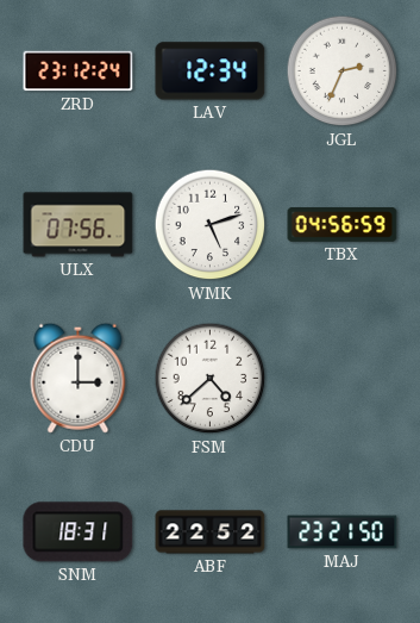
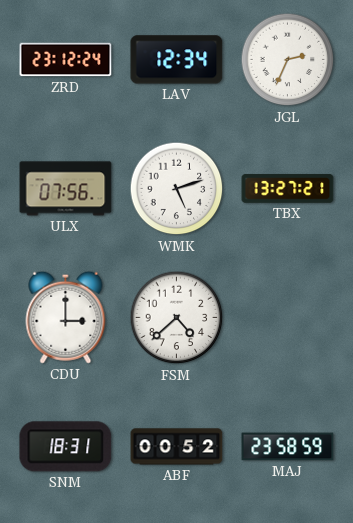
TBX: 04:56 -> 13:27
ABF: 22:52 -> 00:52
MAJ: 23:21 -> 23:58
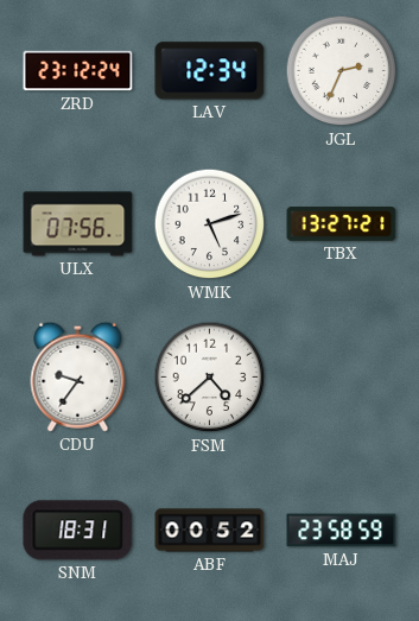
CDU: 3:00 -> 9:36
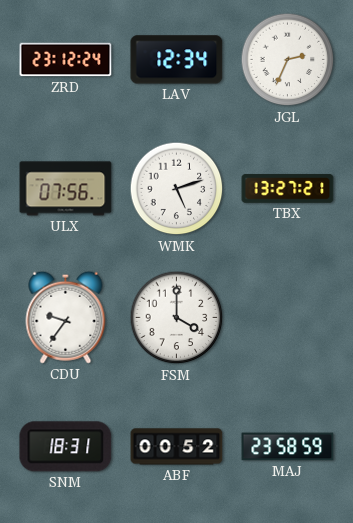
FSM: 4:38 -> 4:00
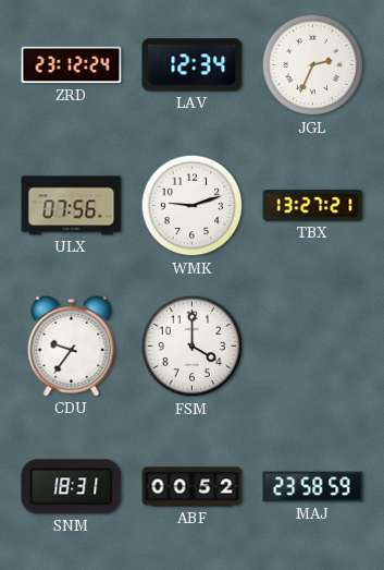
WMK: 5:12 -> 9:12
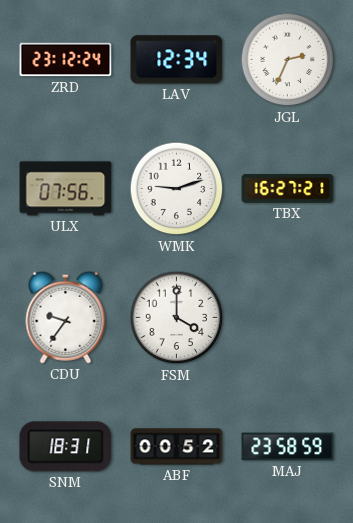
TBX: 13:27 -> 16:27
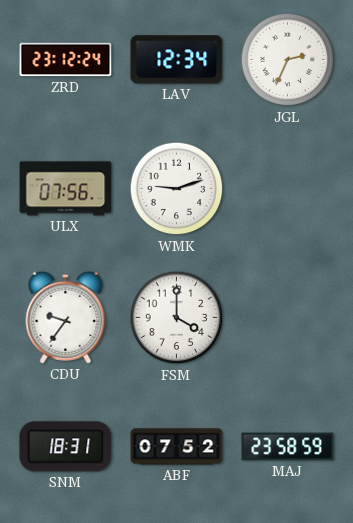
TBX: 16:27 -> none
ABF: 00:52 -> 07:52
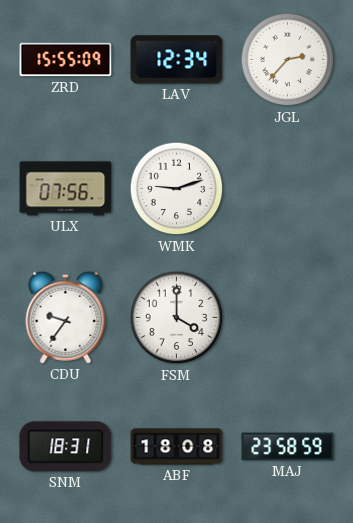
ZRD: 23:12 -> 15:55
JGL: 2:34 -> 2:37
ABF: 07:52 -> 18:08
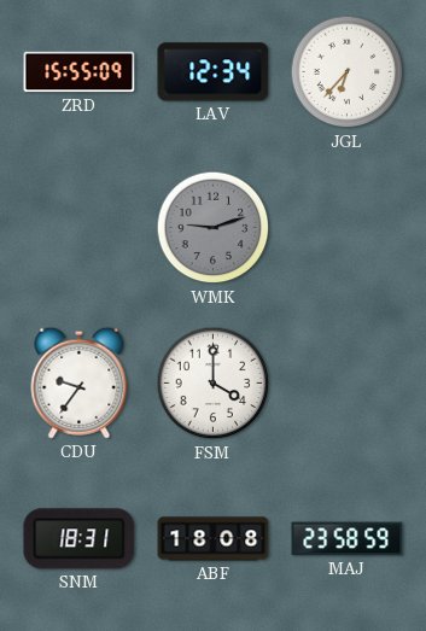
JGL: 2:37 -> 6:37
ULX: 07:56 -> none
WMK dial: white -> grey
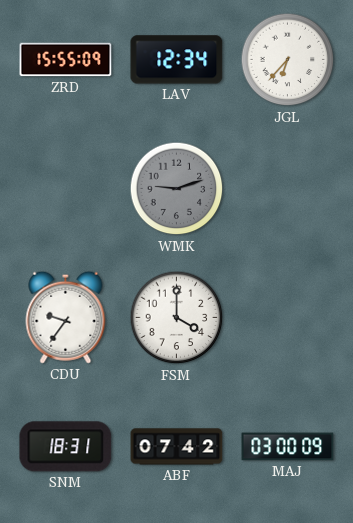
ABF: 18:08 -> 07:42
MAJ: 23:58 -> 03:00
